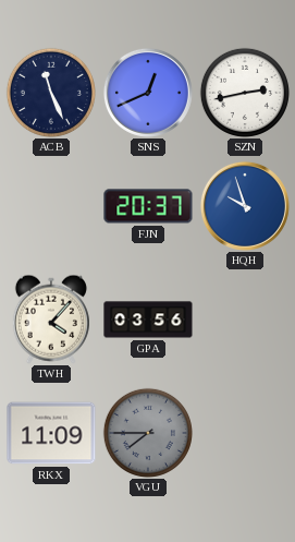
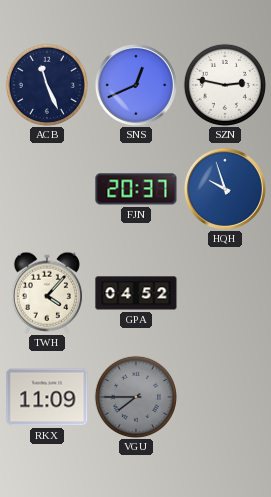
SZN: 2:43 -> 2:47
GPA: 03:56 -> 04:52
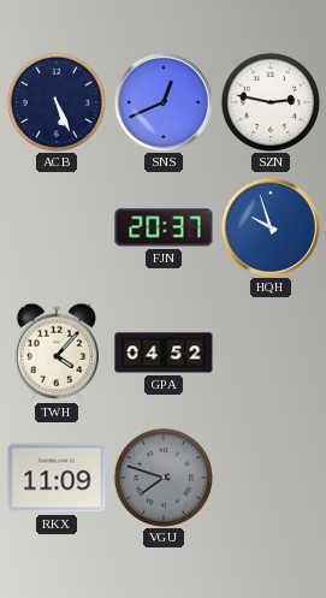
ACB: 11:26 -> 5:26
VGU: 7:45 -> 7:48
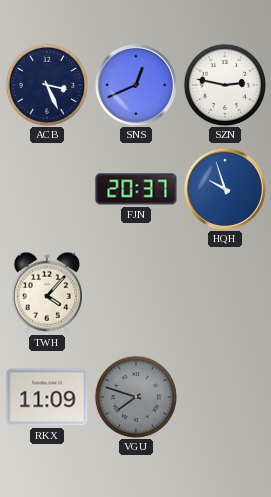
ACB: 5:26 -> 3:26
GPA: 04:52 -> none
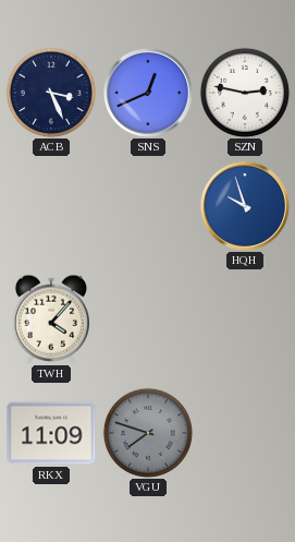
FJN: 20:37 -> none
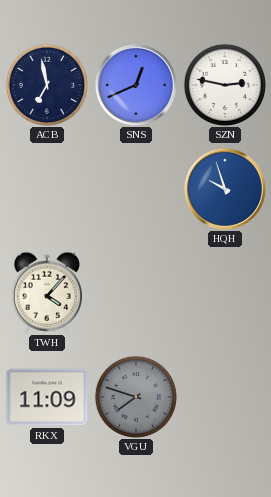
ACB: 3:26 -> 6:58
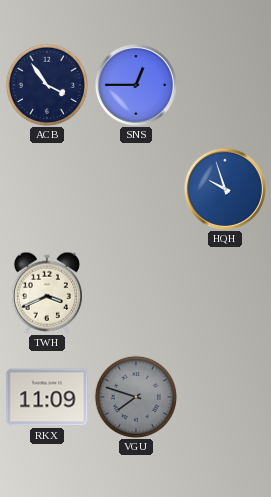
ACB: 6:58 -> 3:54
SNS: 12:41 -> 12:45
SZN: 2:47 -> none
TWH: 4:07 -> 3:41
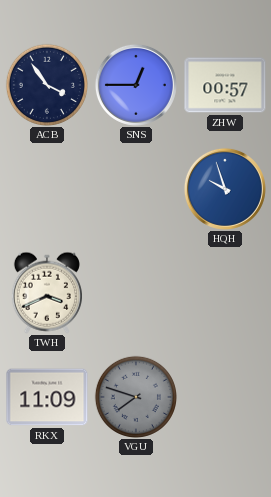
ZHW: none -> 00:57
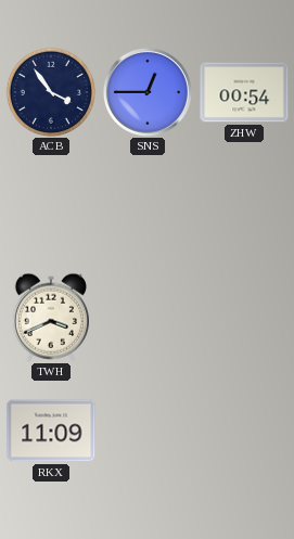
ZHW: 00:57 -> 00:54
HQH: 9:57 -> none
VGU: 7:48 -> none
